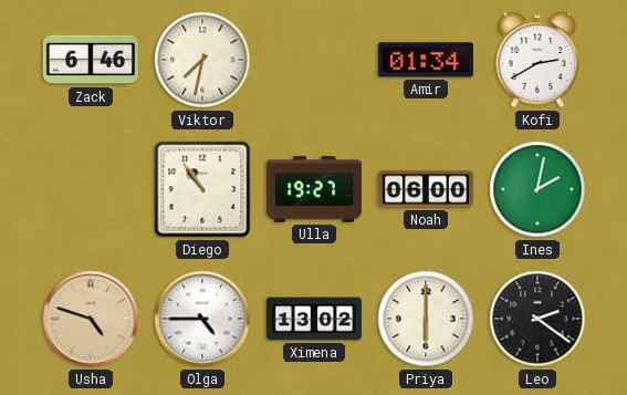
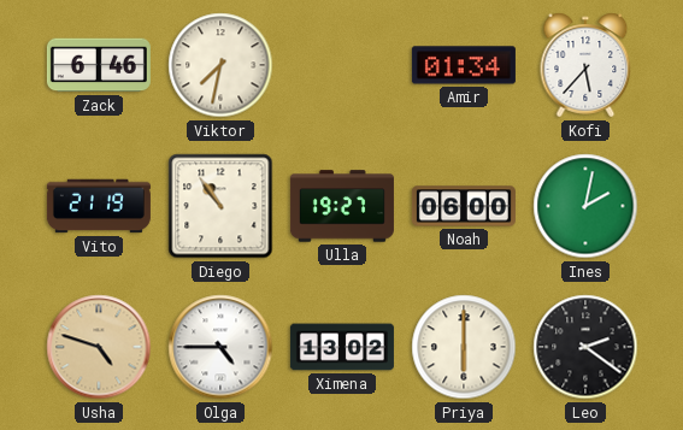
Kofi: 2:40 -> 5:37
Vito: none -> 21:19
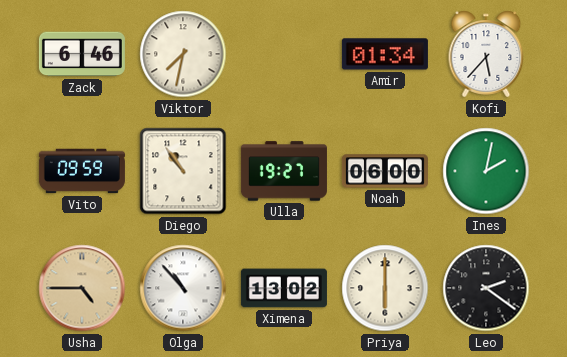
Vito: 21:19 -> 09:59
Usha: 4:48 -> 4:45
Olga: 4:45 -> 10:53
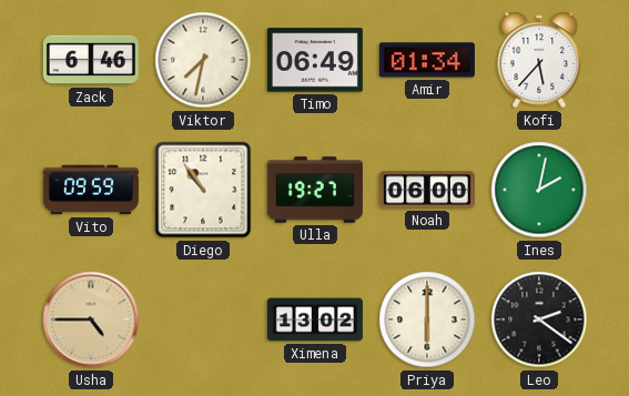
Timo: none -> 06:49
Olga: 10:53 -> none
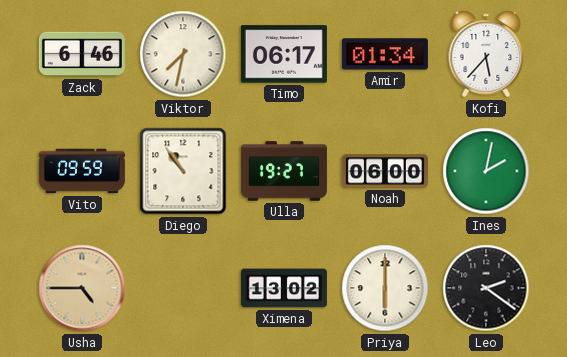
Timo: 06:49 -> 06:17
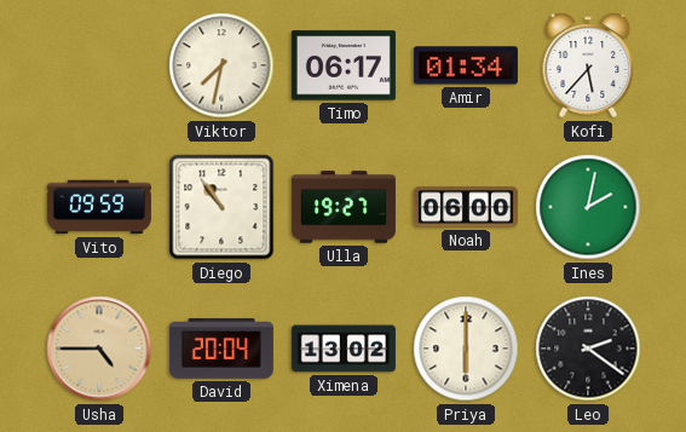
Zack: 6:46 -> none
David: none -> 20:04
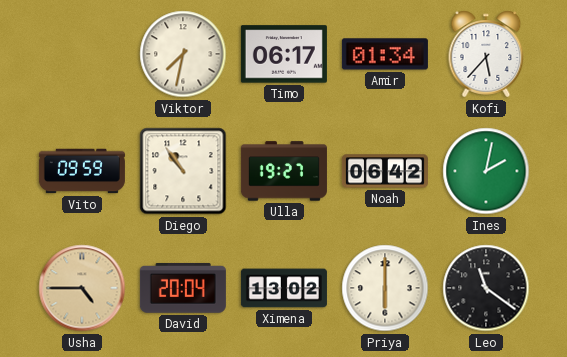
Noah: 06:00 -> 06:42
Leo: 2:21 -> 11:21
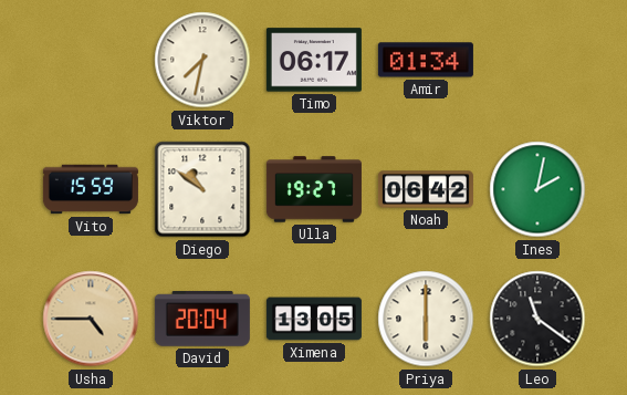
Kofi: 5:37 -> none
Vito: 09:59 -> 15:59
Diego: 10:54 -> 10:51
Ximena: 13:02 -> 13:05
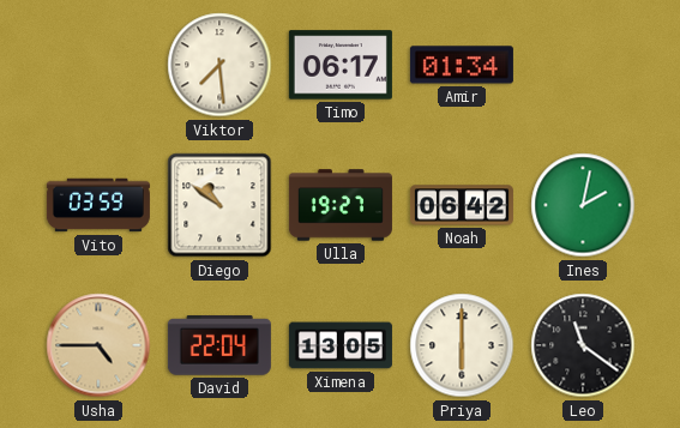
Viktor: 7:32 -> 7:29
Vito: 15:59 -> 03:59
David: 20:04 -> 22:04
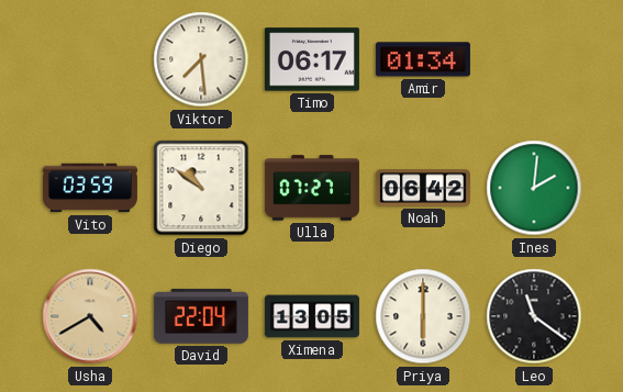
Ulla: 19:27 -> 07:27
Ines: 2:02 -> 2:01
Usha: 4:45 -> 4:40
